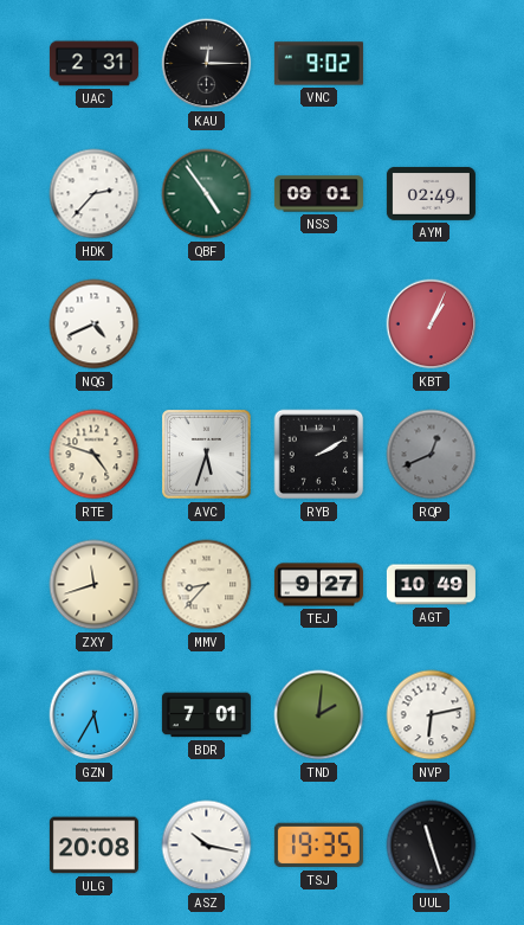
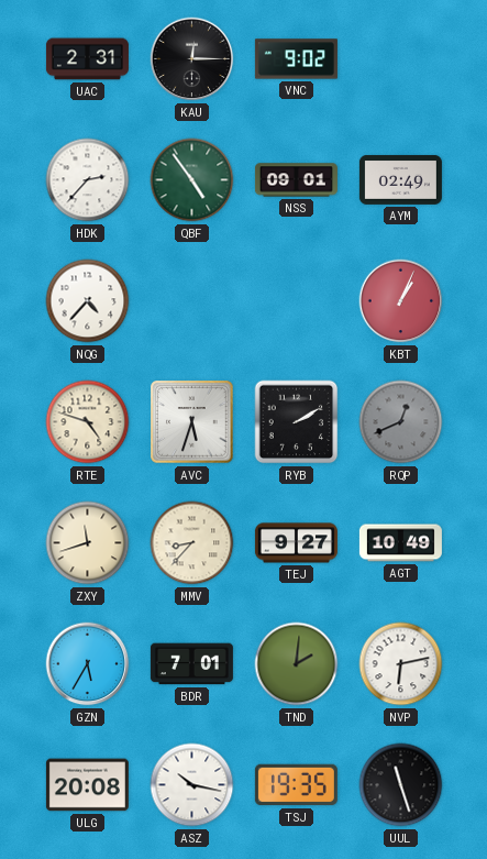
NQG: 4:41 -> 4:37
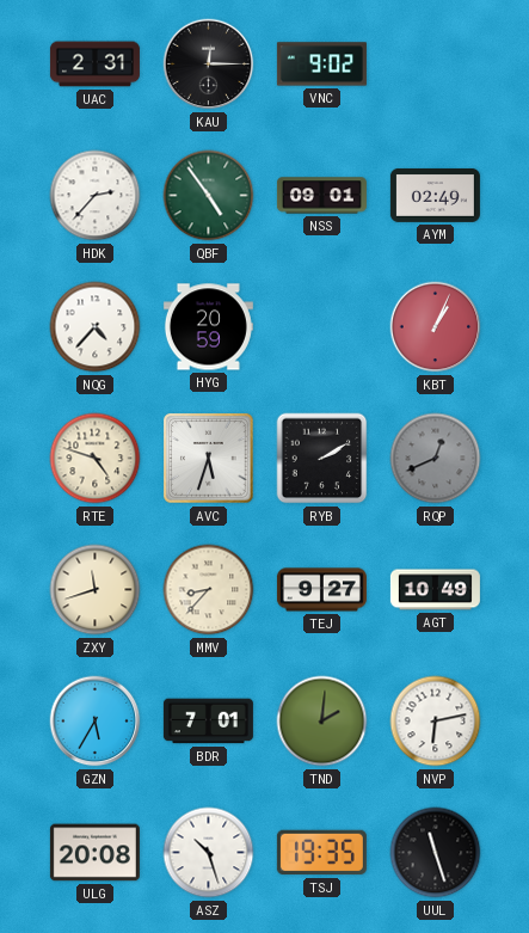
HYG: none -> 20:59
ASZ: 10:17 -> 10:27
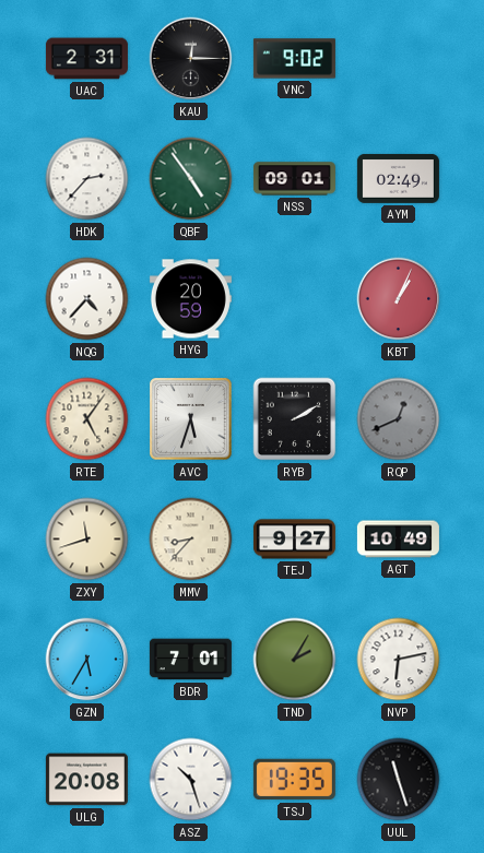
RTE: 4:48 -> 5:06
TND: 2:01 -> 2:05
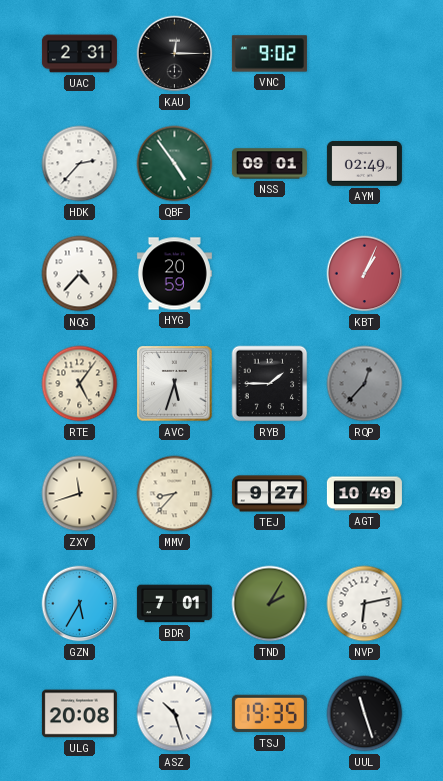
RYB: 2:10 -> 1:45
RQP: 12:41 -> 12:37
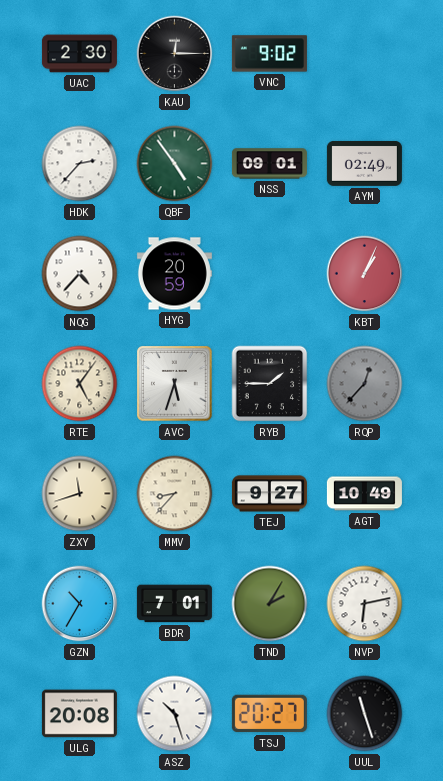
UAC: 2:31 -> 2:30
GZN: 5:35 -> 10:35
TSJ: 19:35 -> 20:27
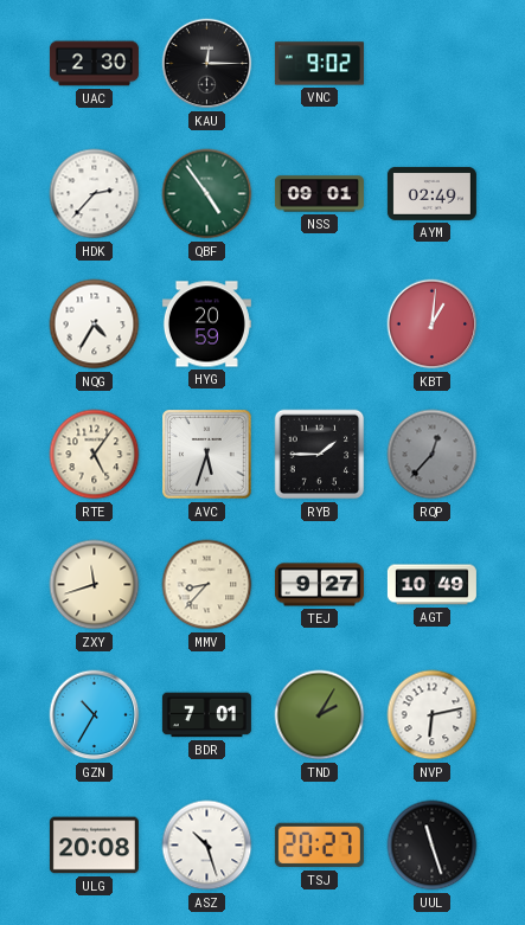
NQG: 4:37 -> 4:35
KBT: 1:04 -> 1:01
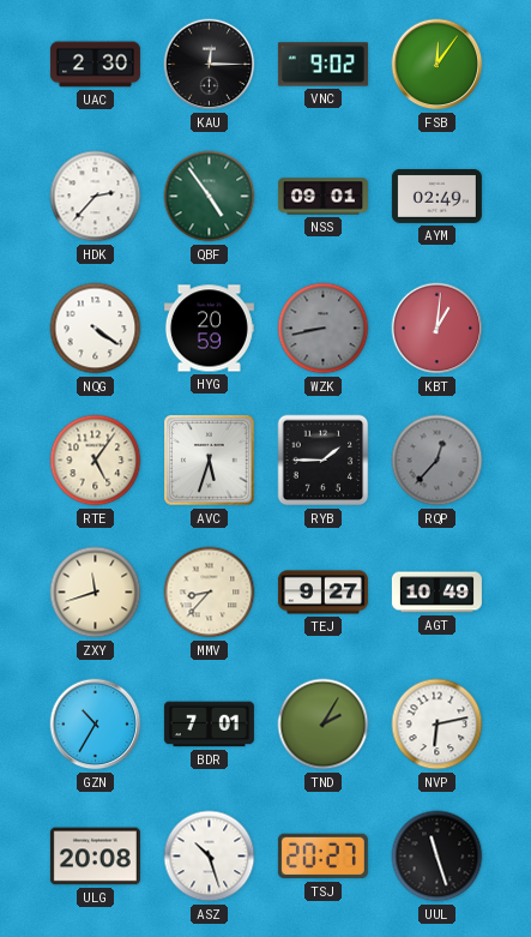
FSB: none -> 12:06
NQG: 4:35 -> 4:21
WZK: none -> 8:43
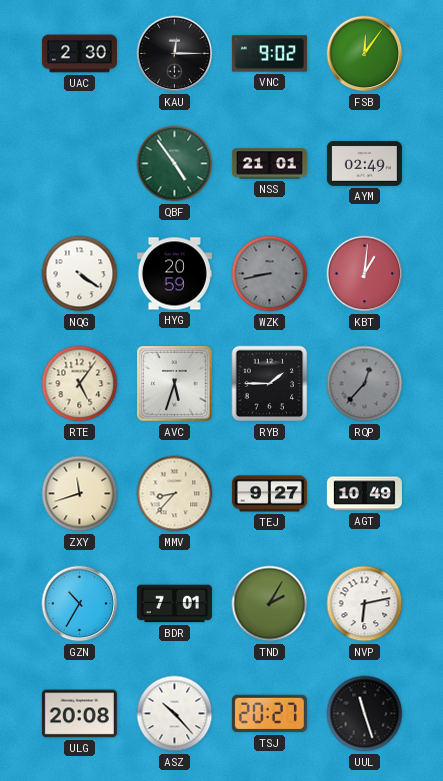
HDK: 2:37 -> none
NSS: 09:01 -> 21:01
ASZ: 10:27 -> 10:23
